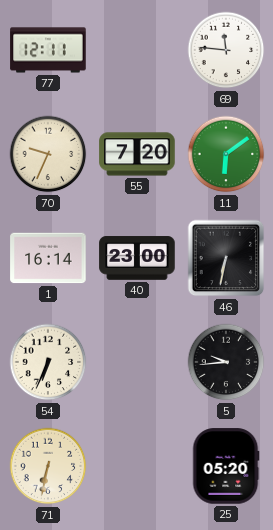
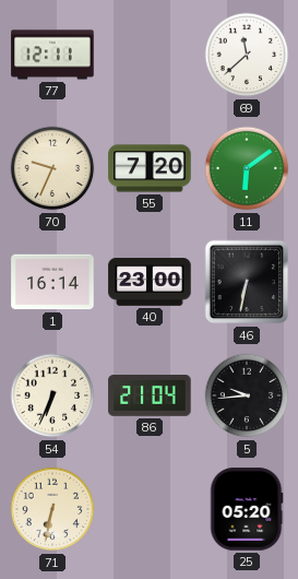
69: 11:46 -> 11:38
86: none -> 21:04
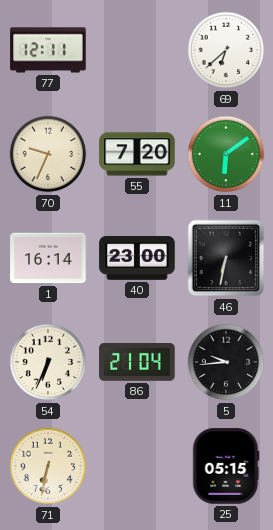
69: 11:38 -> 6:38
25: 05:20 -> 05:15
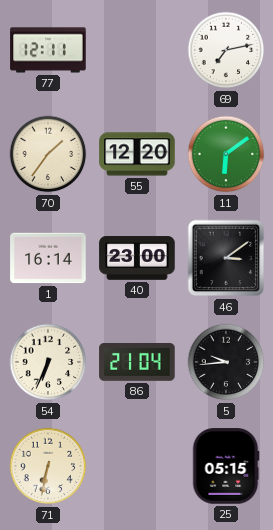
69: 6:38 -> 7:13
70: 9:34 -> 1:36
55: 7:20 -> 12:20
46: 6:32 -> 3:09
